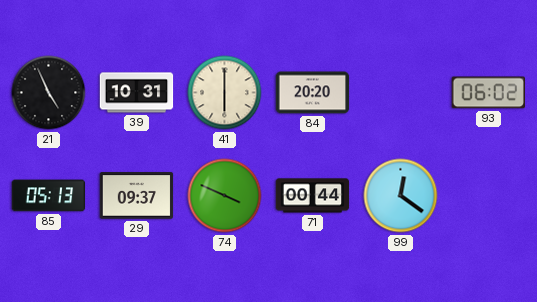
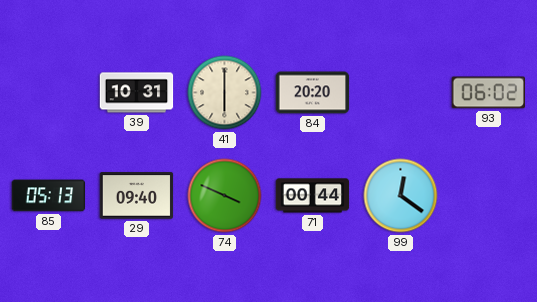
21: 4:56 -> none
29: 09:37 -> 09:40
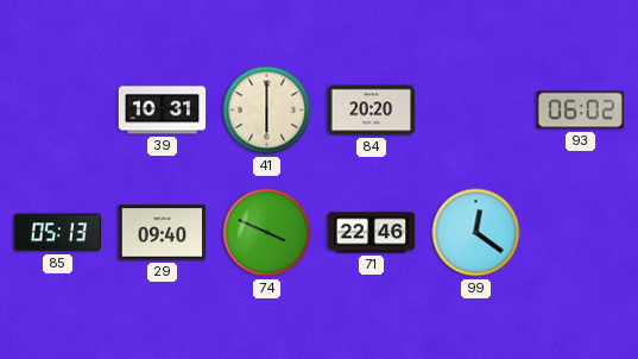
71: 00:44 -> 22:46
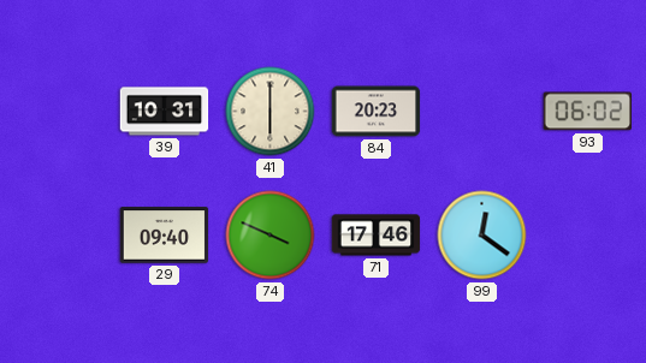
84: 20:20 -> 20:23
85: 05:13 -> none
71: 22:46 -> 17:46
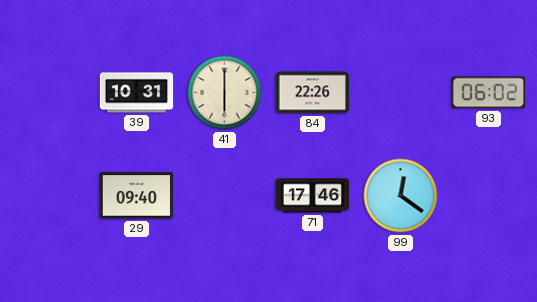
84: 20:23 -> 22:26
74: 3:49 -> none
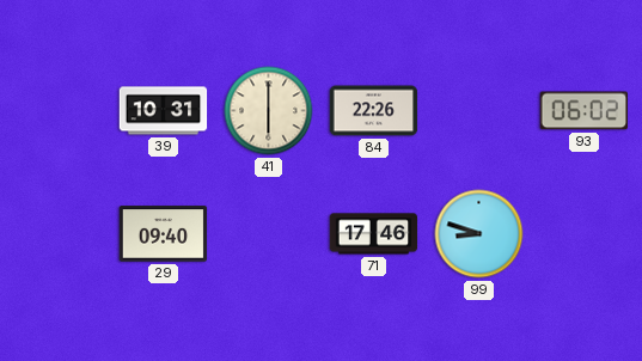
99: 12:21 -> 8:48
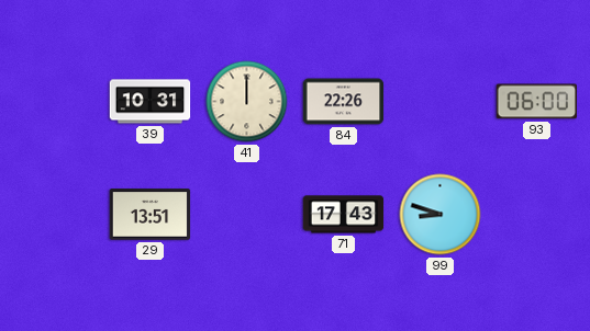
41: 6:00 -> 12:00
93: 06:02 -> 06:00
29: 09:40 -> 13:51
71: 17:46 -> 17:43
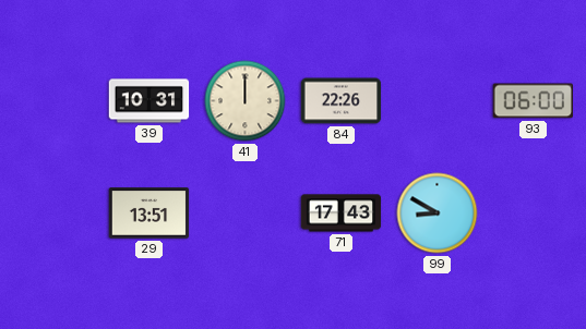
99: 8:48 -> 8:50
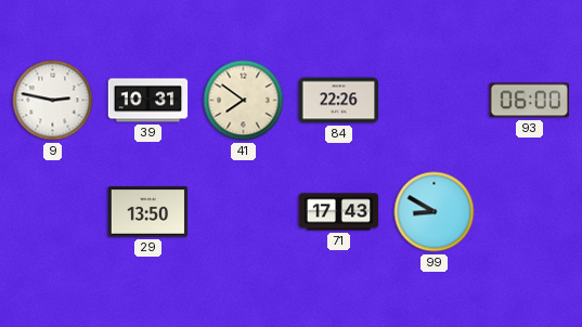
9: none -> 2:47
41: 12:00 -> 7:51
29: 13:51 -> 13:50
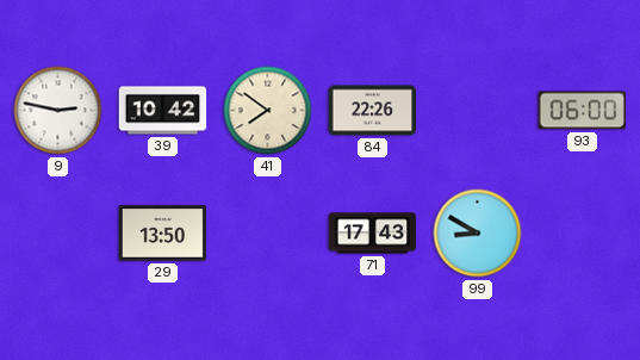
39: 10:31 -> 10:42
